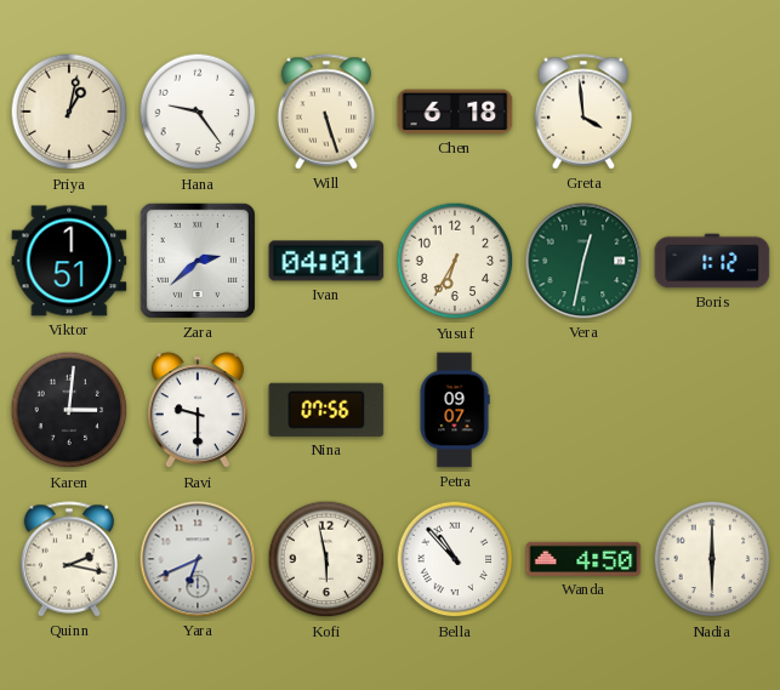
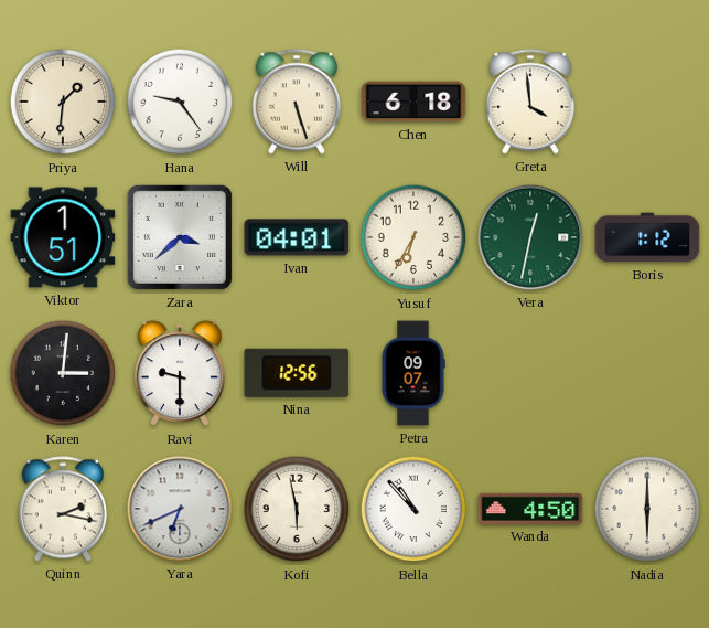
Priya: 1:02 -> 1:31
Zara: 2:38 -> 3:38
Nina: 07:56 -> 12:56
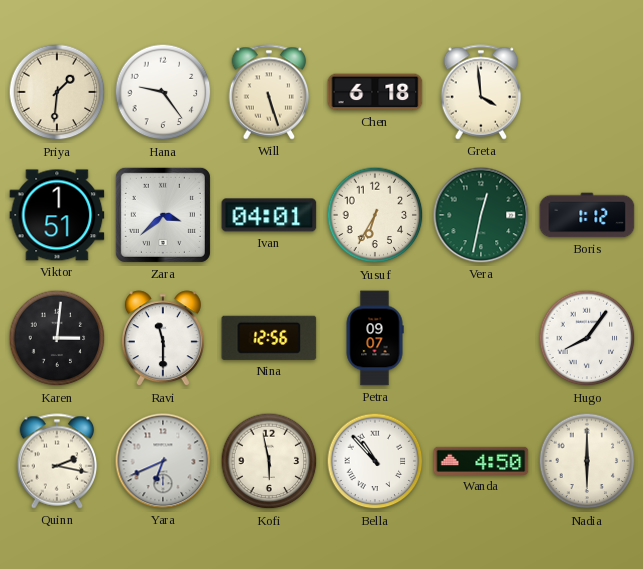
Ravi: 9:30 -> 11:30
Hugo: none -> 8:06
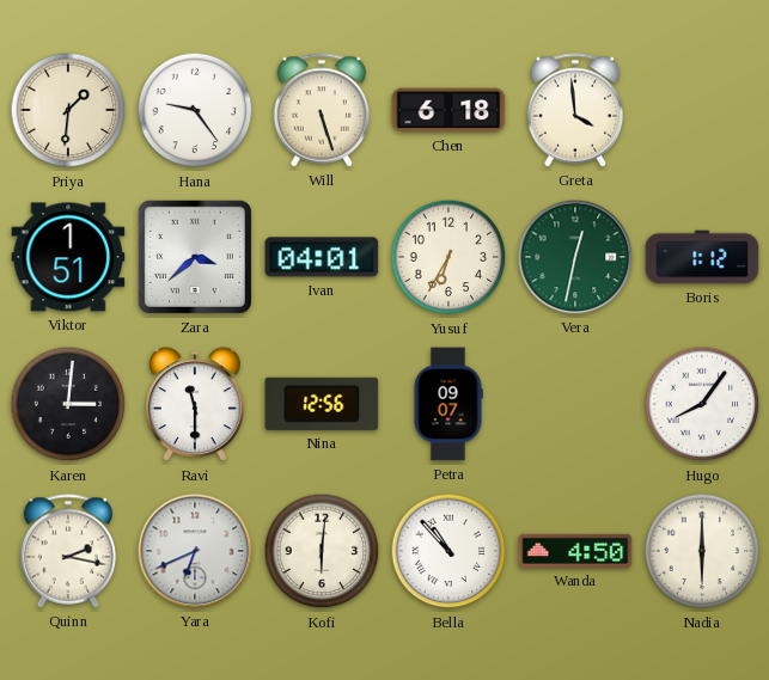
Kofi: 5:58 -> 6:01
